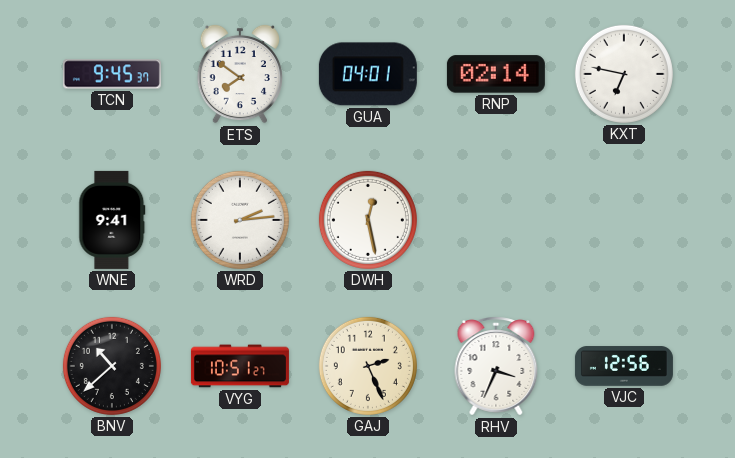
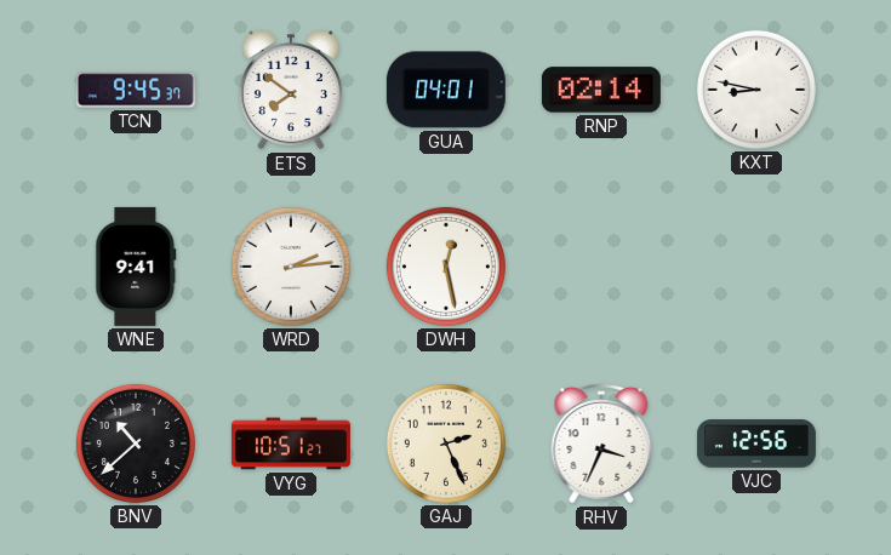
KXT: 6:47 -> 8:47
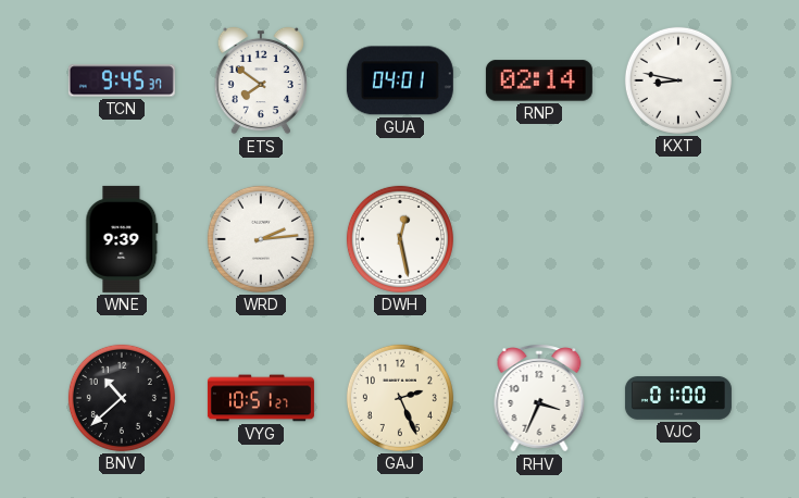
WNE: 9:41 -> 9:39
VJC: 12:56 -> 01:00
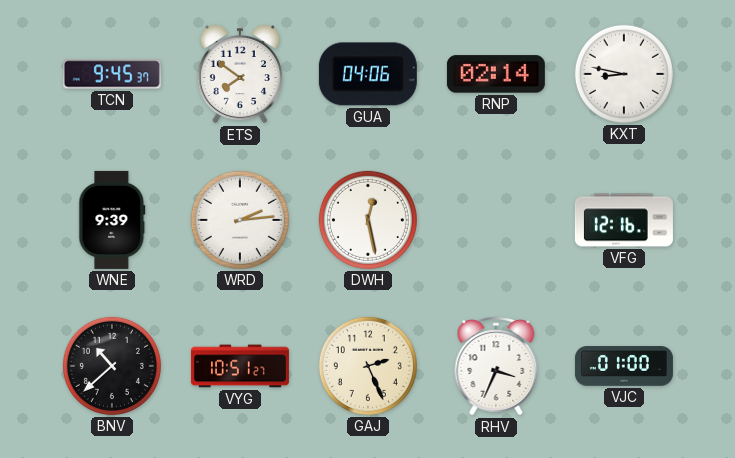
GUA: 04:01 -> 04:06
VFG: none -> 12:16
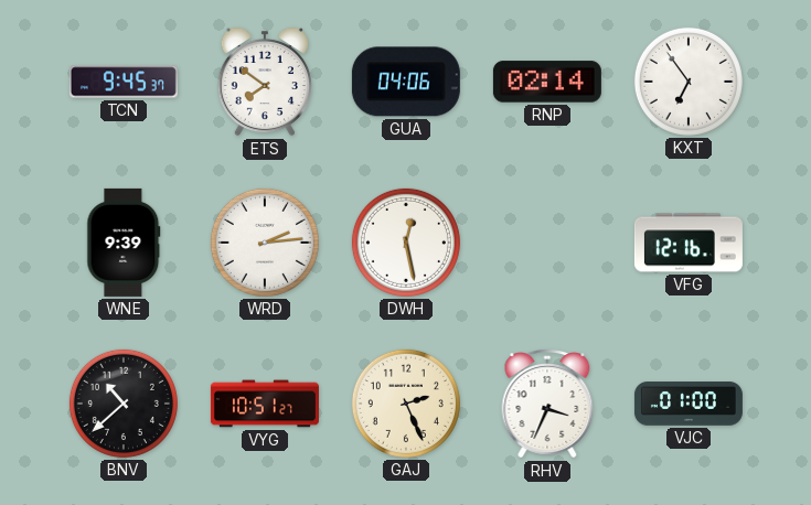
KXT: 8:47 -> 6:54
